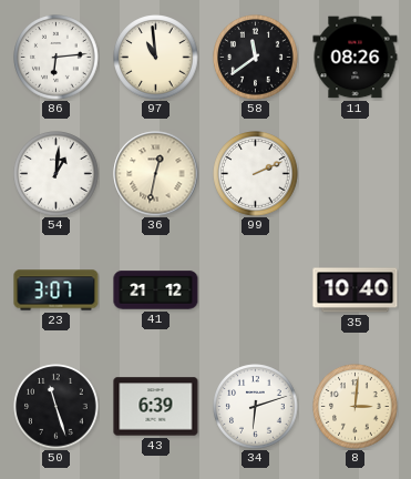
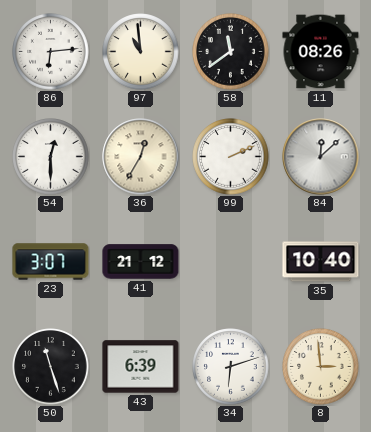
54: 1:01 -> 12:30
36: 12:32 -> 12:35
84: none -> 12:08
8: 3:01 -> 2:59
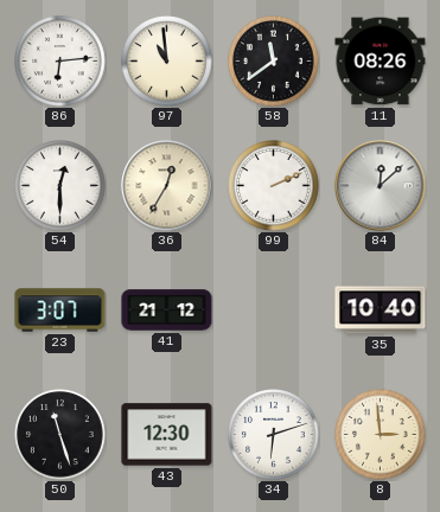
43: 6:39 -> 12:30
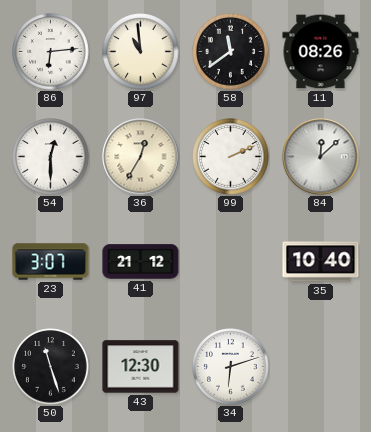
8: 2:59 -> none
